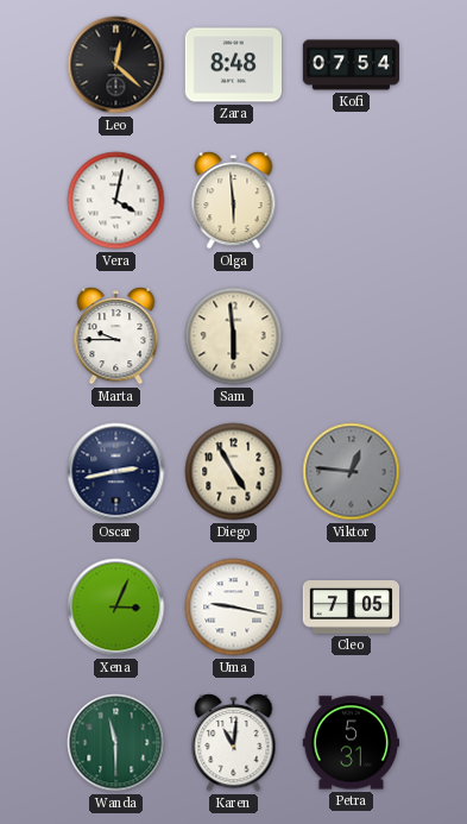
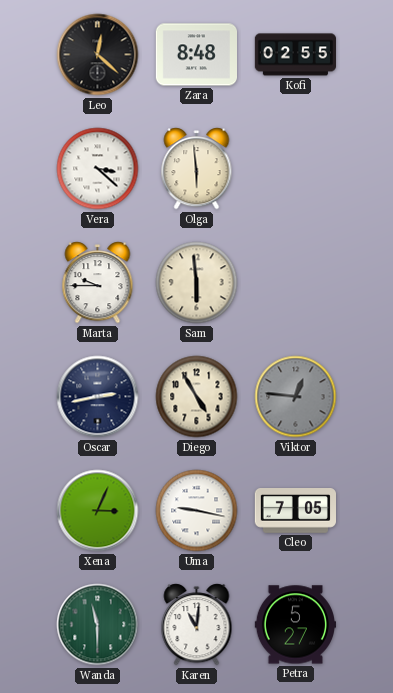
Kofi: 07:54 -> 02:55
Vera: 4:02 -> 3:22
Petra: 5:31 -> 5:27
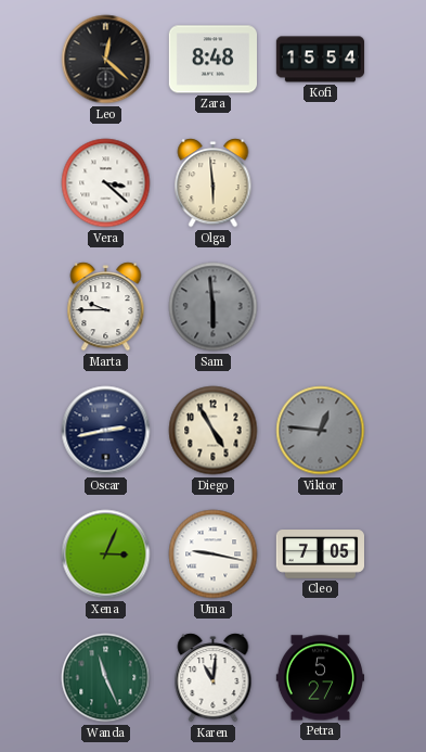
Kofi: 02:55 -> 15:54
Sam dial: cream -> grey
Wanda: 11:30 -> 11:26
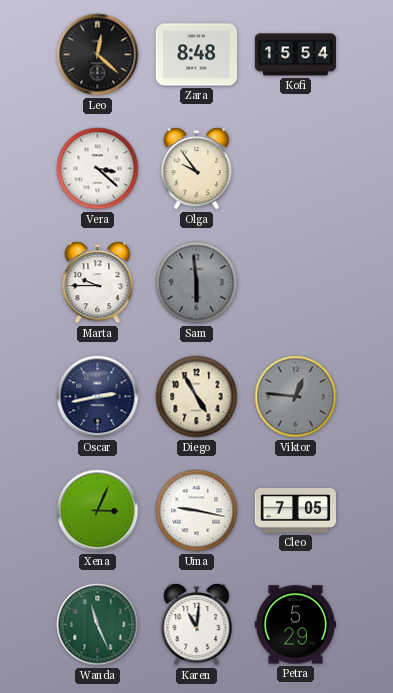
Olga: 5:59 -> 9:54
Petra: 5:27 -> 5:29
